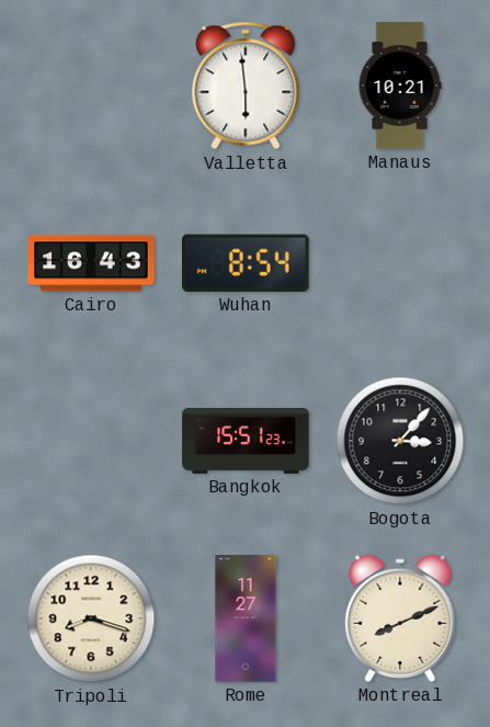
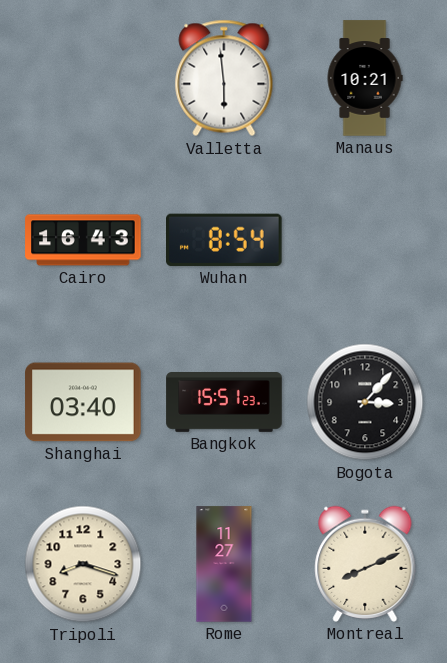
Shanghai: none -> 03:40
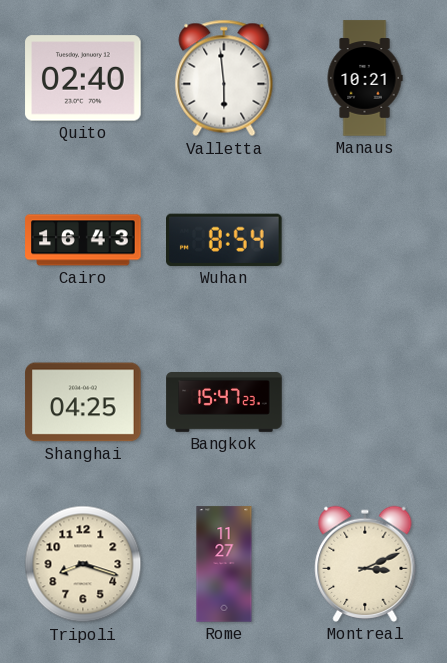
Quito: none -> 02:40
Shanghai: 03:40 -> 04:25
Bangkok: 15:51 -> 15:47
Bogota: 3:07 -> none
Montreal: 8:11 -> 3:11
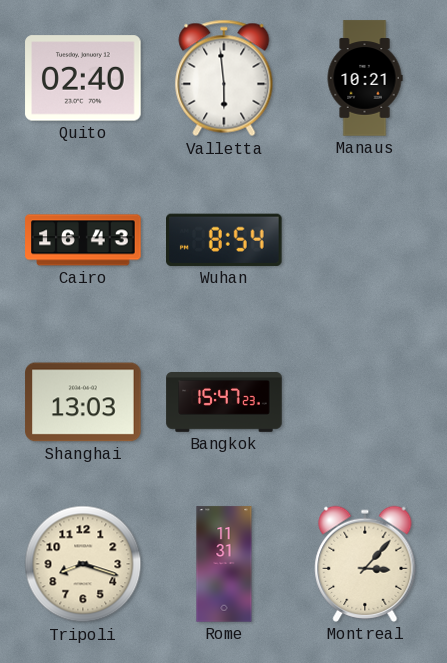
Shanghai: 04:25 -> 13:03
Rome: 11:27 -> 11:31
Montreal: 3:11 -> 3:07
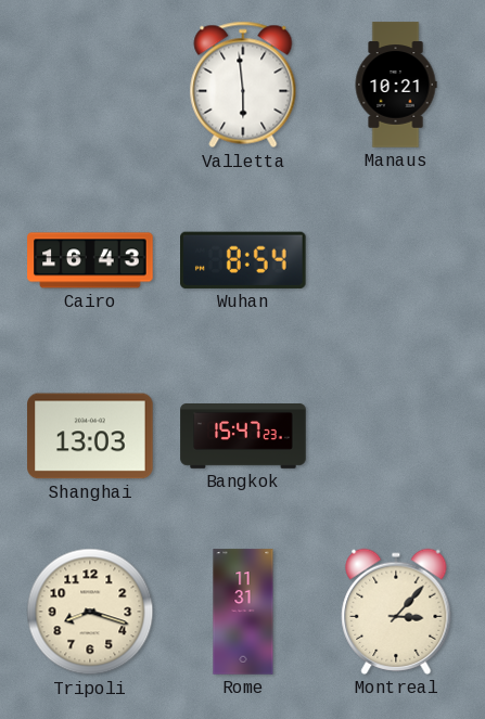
Quito: 02:40 -> none
